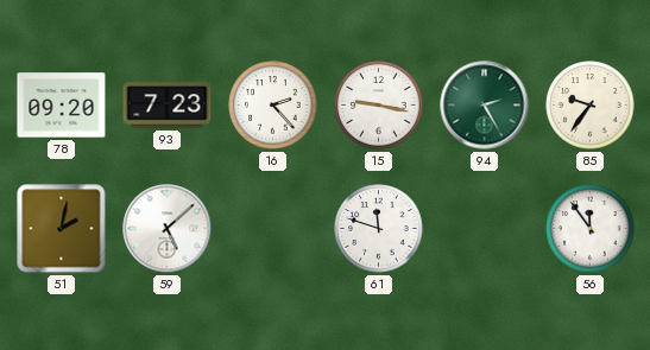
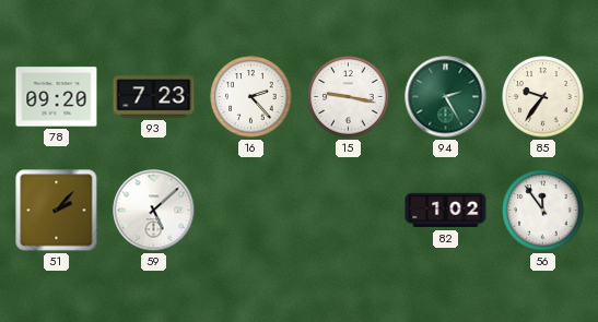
51: 2:02 -> 2:07
61: 11:48 -> none
82: none -> 1:02
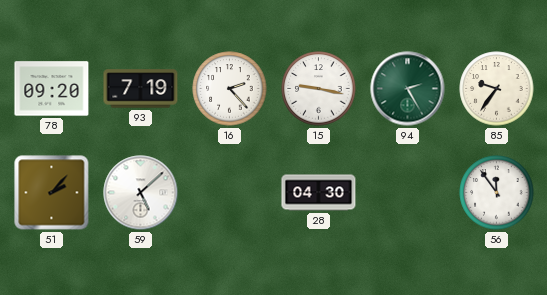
93: 7:23 -> 7:19
28: none -> 04:30
82: 1:02 -> none
